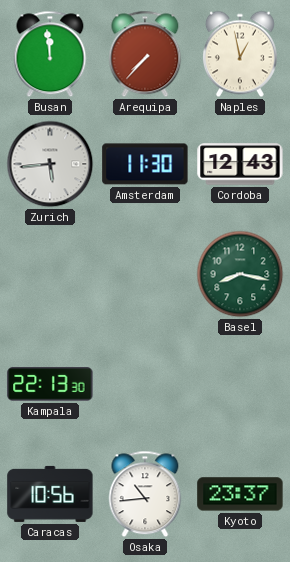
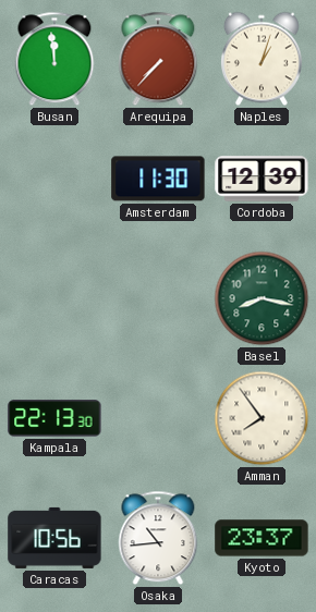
Naples: 12:58 -> 1:03
Zurich: 5:44 -> none
Cordoba: 12:43 -> 12:39
Amman: none -> 7:54
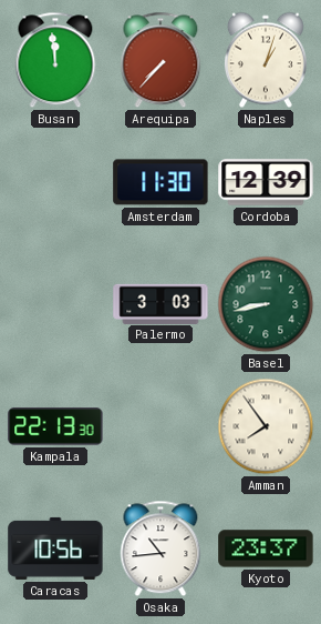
Palermo: none -> 3:03
Basel: 8:17 -> 8:43
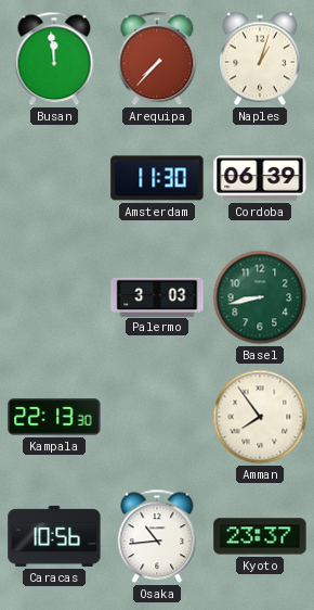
Cordoba: 12:39 -> 06:39
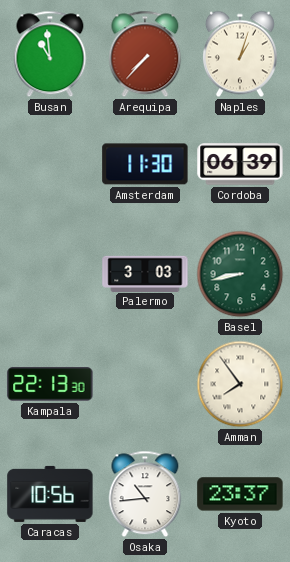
Busan: 11:59 -> 10:59
